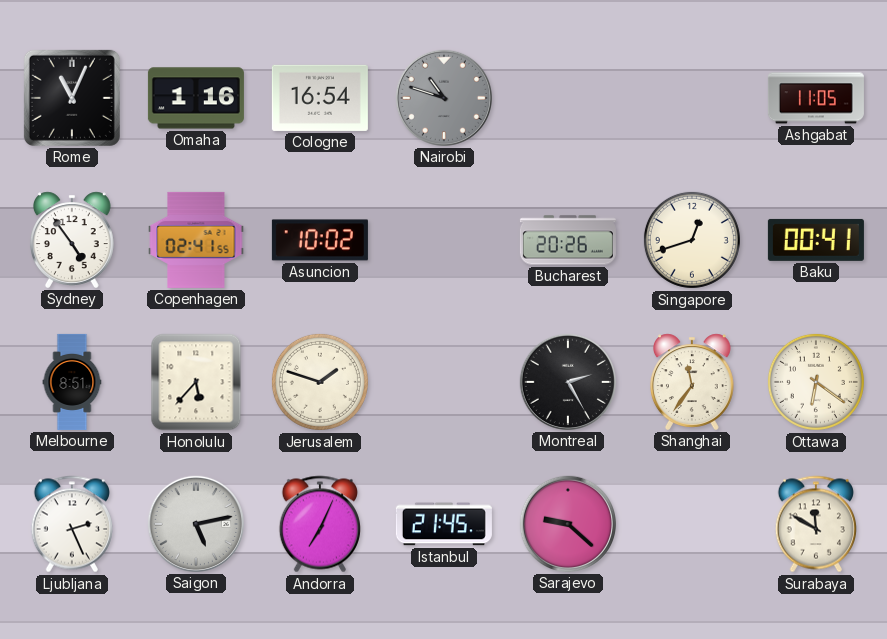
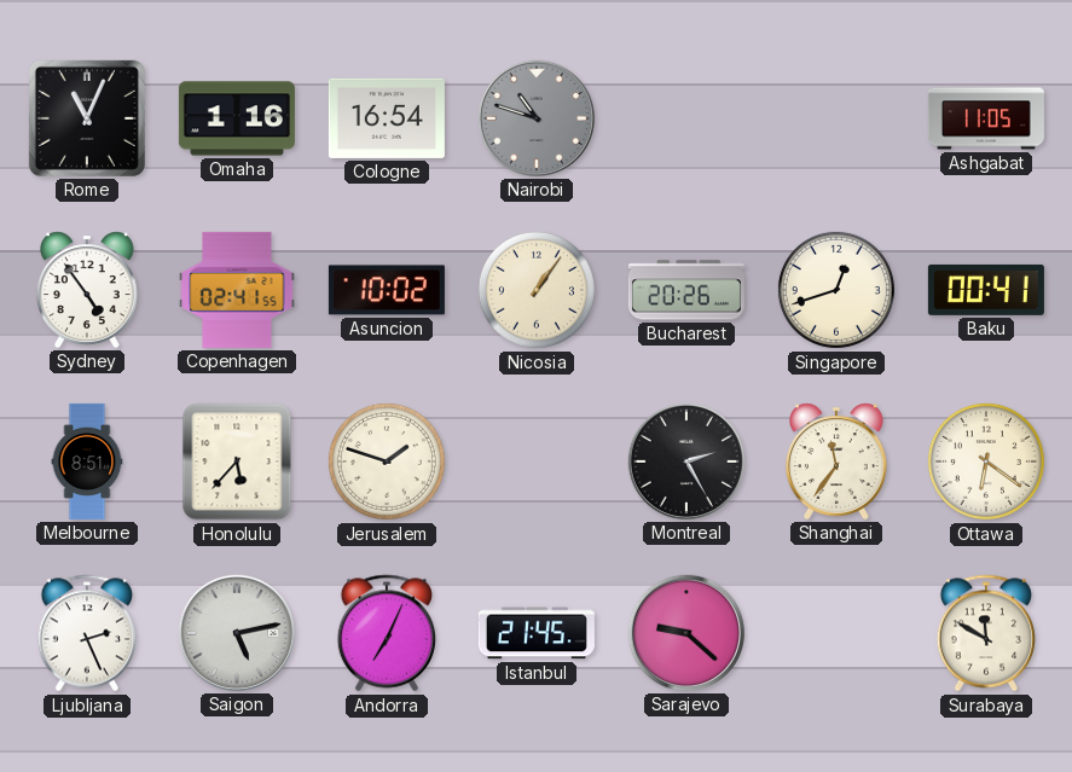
Nicosia: none -> 1:06
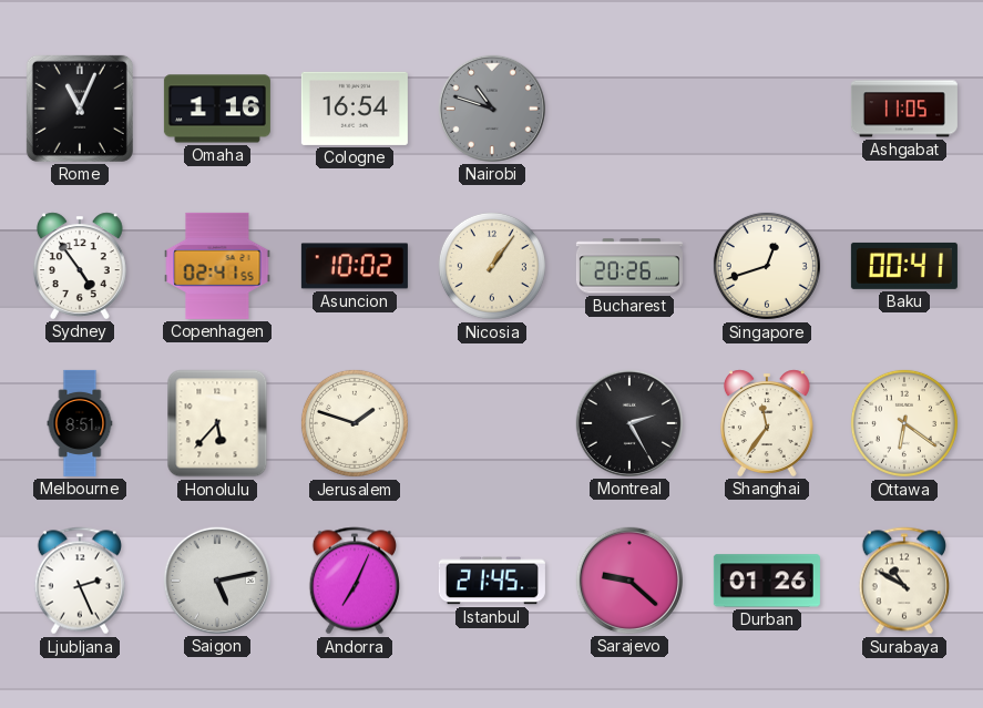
Durban: none -> 01:26
Surabaya: 11:50 -> 10:50
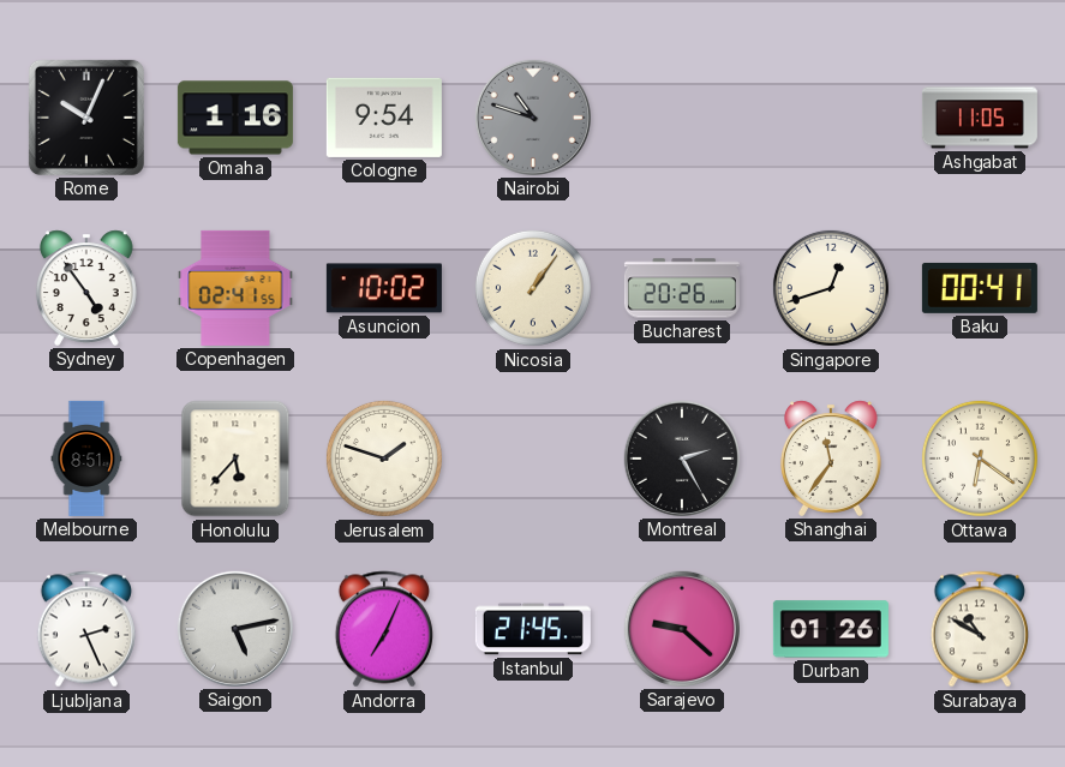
Rome: 11:04 -> 10:04
Cologne: 16:54 -> 9:54
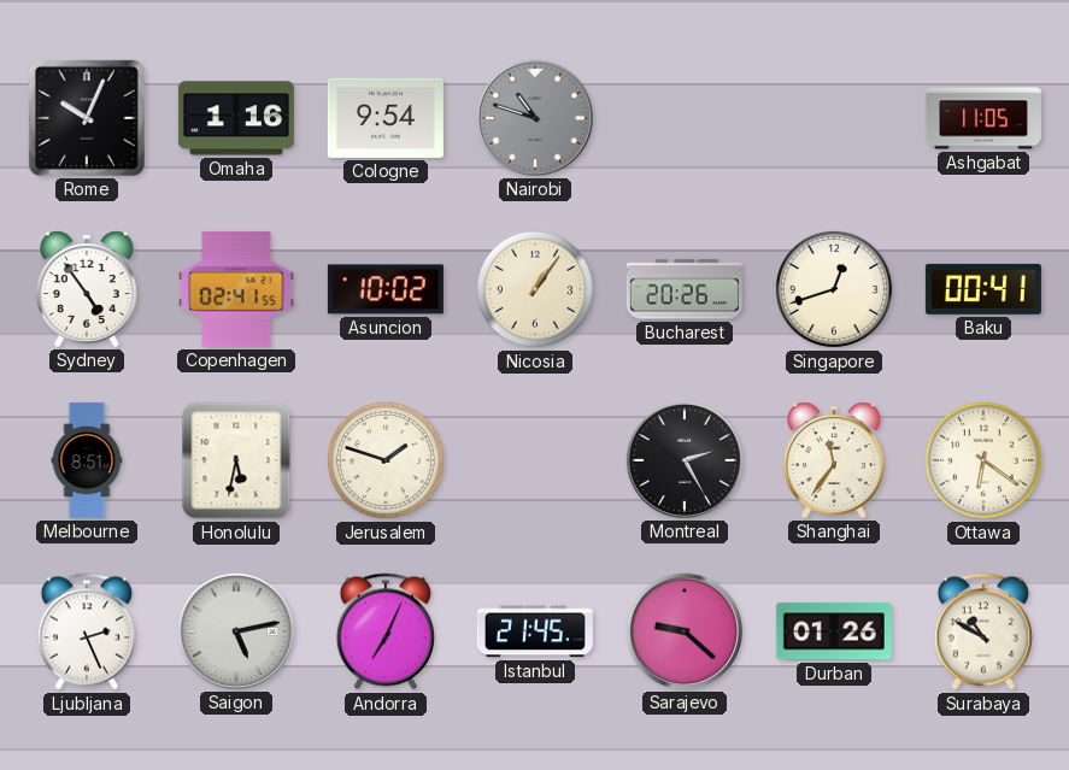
Honolulu: 5:37 -> 5:32
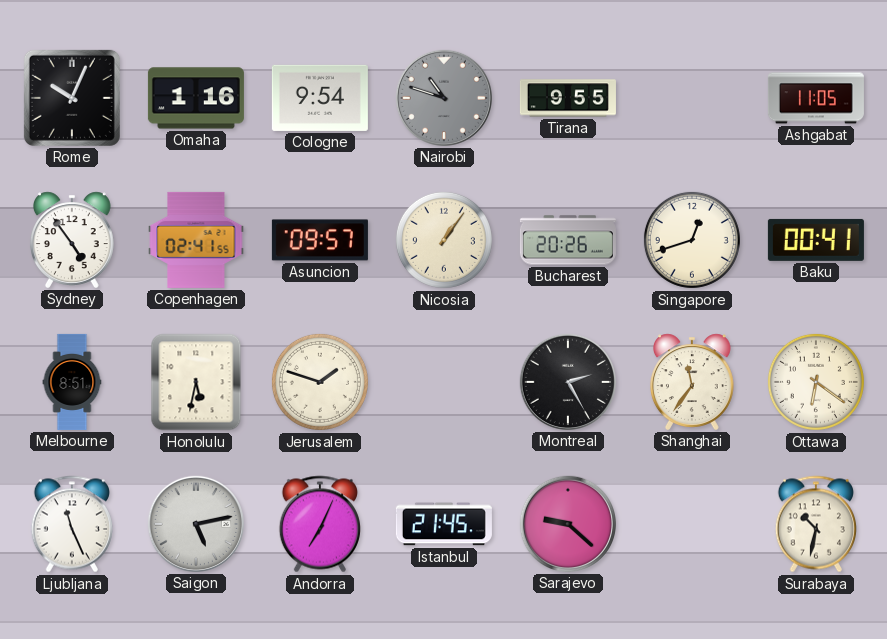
Tirana: none -> 9:55
Asuncion: 10:02 -> 09:57
Ljubljana: 2:26 -> 11:26
Durban: 01:26 -> none
Surabaya: 10:50 -> 10:32
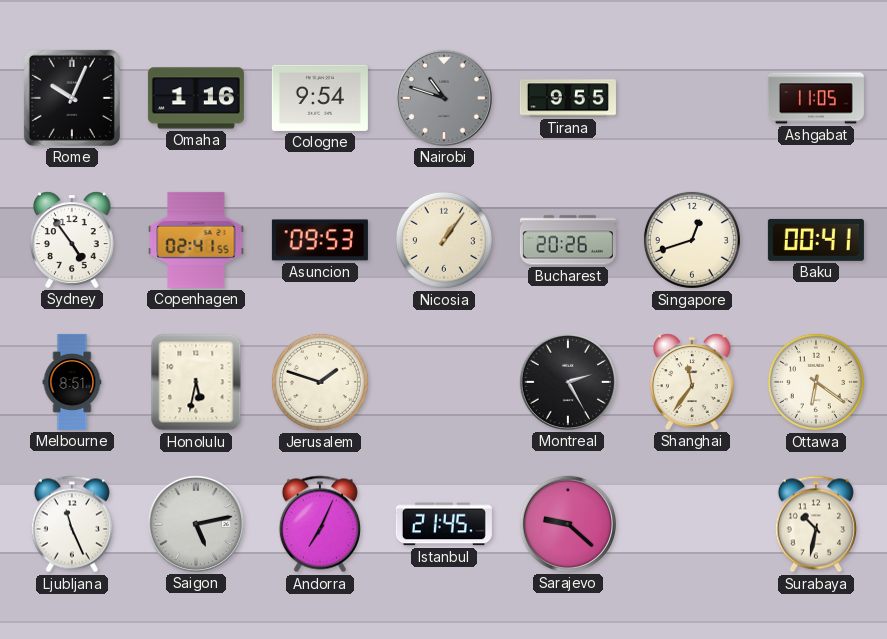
Asuncion: 09:57 -> 09:53
